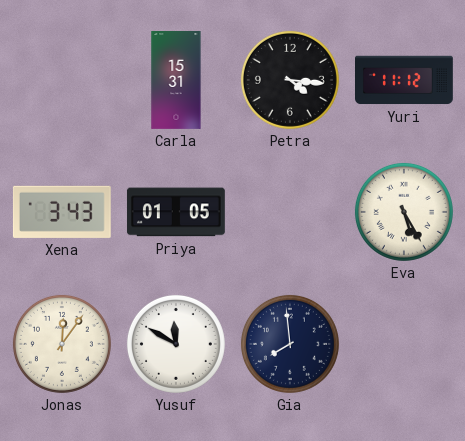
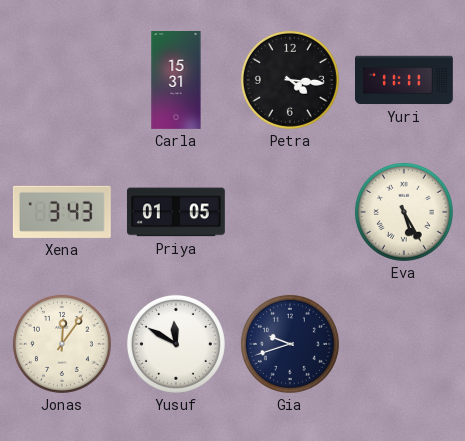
Yuri: 11:12 -> 11:11
Gia: 7:59 -> 9:42
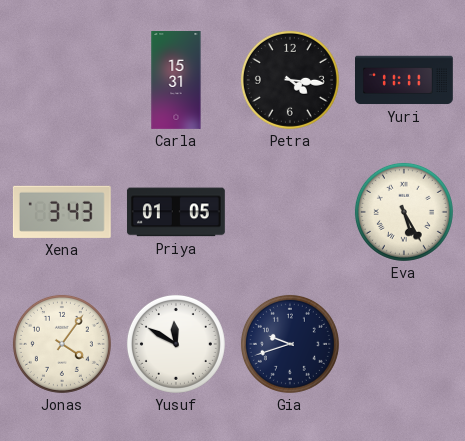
Jonas: 12:06 -> 4:06
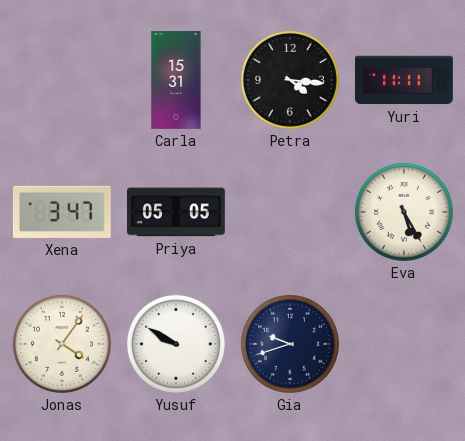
Xena: 3:43 -> 3:47
Priya: 01:05 -> 05:05
Yusuf: 11:50 -> 9:50
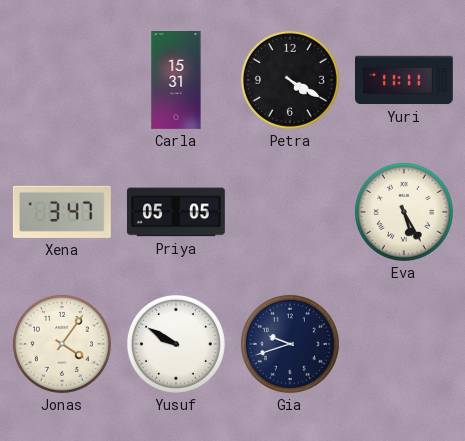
Petra: 4:16 -> 4:20
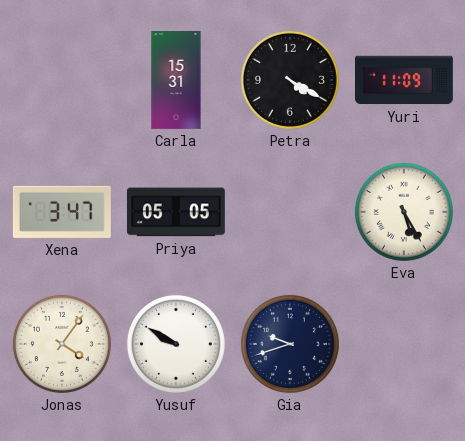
Yuri: 11:11 -> 11:09
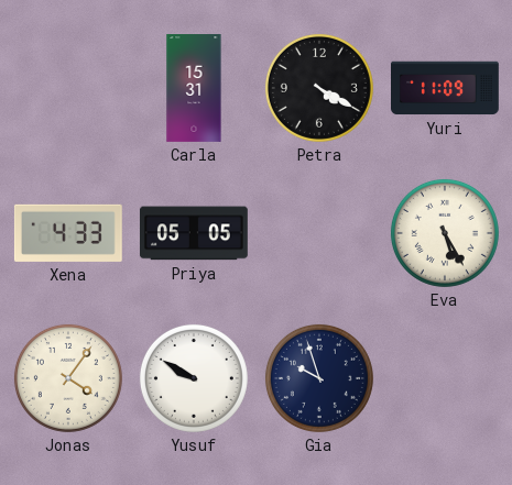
Xena: 3:47 -> 4:33
Gia: 9:42 -> 9:57
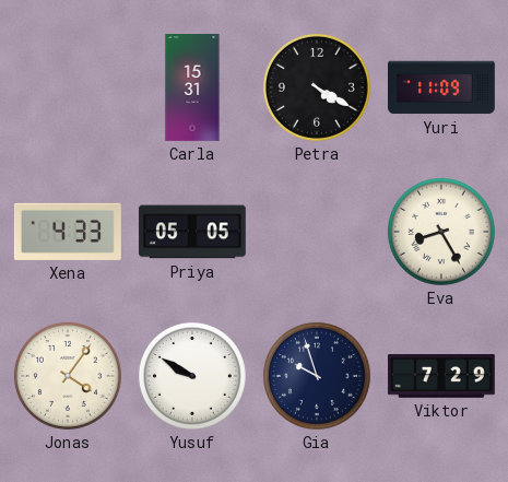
Eva: 5:25 -> 8:25
Viktor: none -> 7:29
